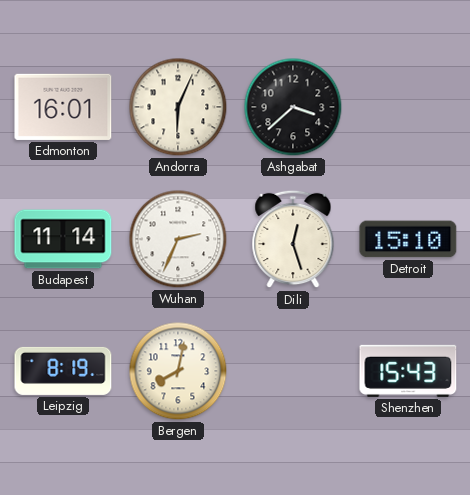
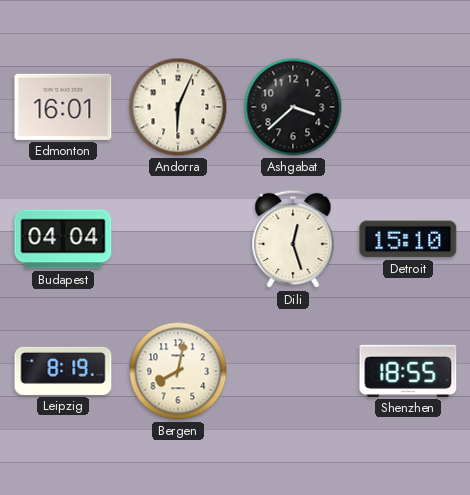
Budapest: 11:14 -> 04:04
Wuhan: 2:34 -> none
Shenzhen: 15:43 -> 18:55
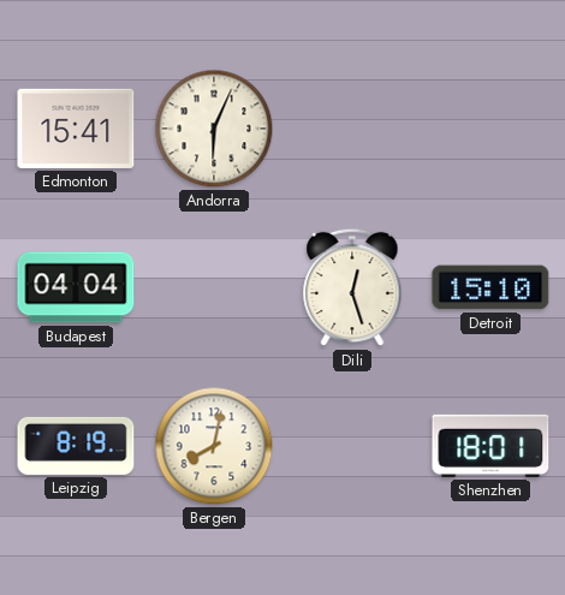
Edmonton: 16:01 -> 15:41
Ashgabat: 3:38 -> none
Shenzhen: 18:55 -> 18:01
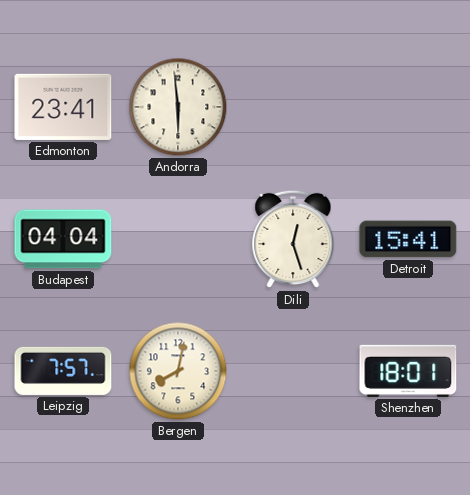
Edmonton: 15:41 -> 23:41
Andorra: 6:04 -> 5:59
Detroit: 15:10 -> 15:41
Leipzig: 8:19 -> 7:57
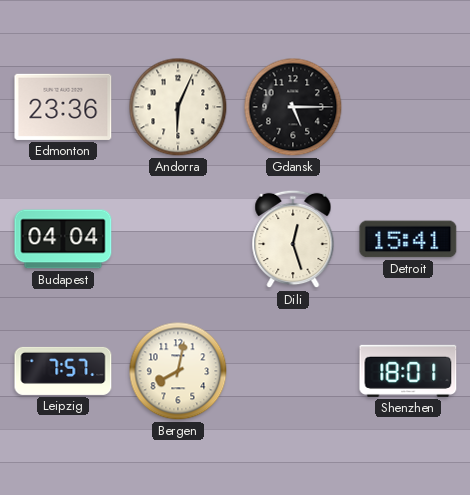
Edmonton: 23:41 -> 23:36
Andorra: 5:59 -> 6:04
Gdansk: none -> 5:15
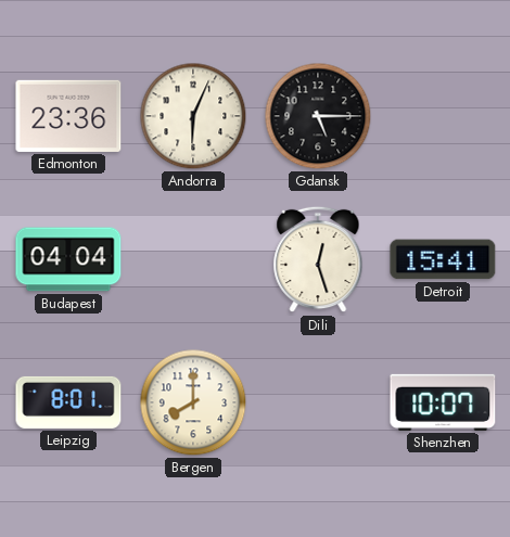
Leipzig: 7:57 -> 8:01
Bergen: 8:02 -> 8:00
Shenzhen: 18:01 -> 10:07
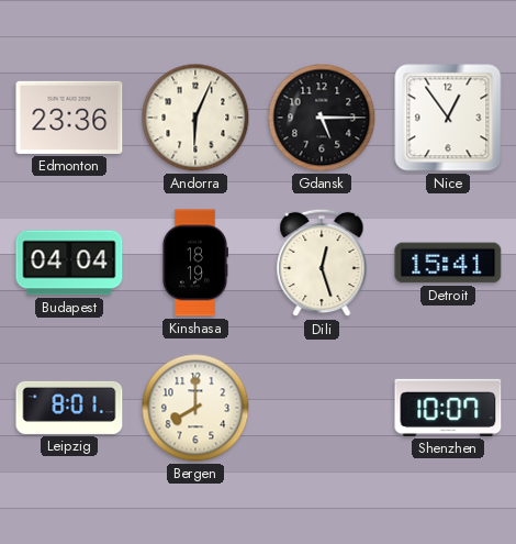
Nice: none -> 12:54
Kinshasa: none -> 18:19
